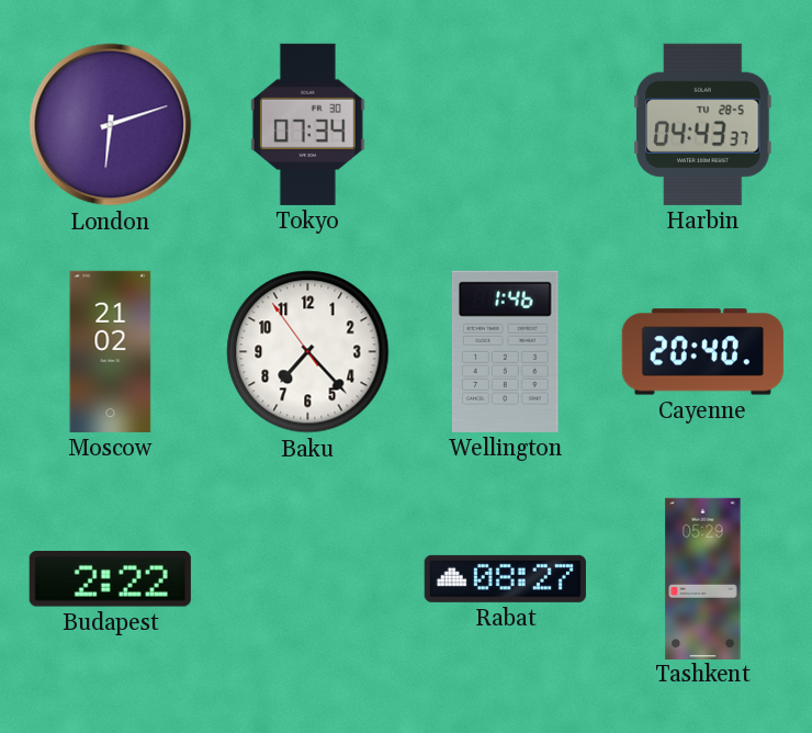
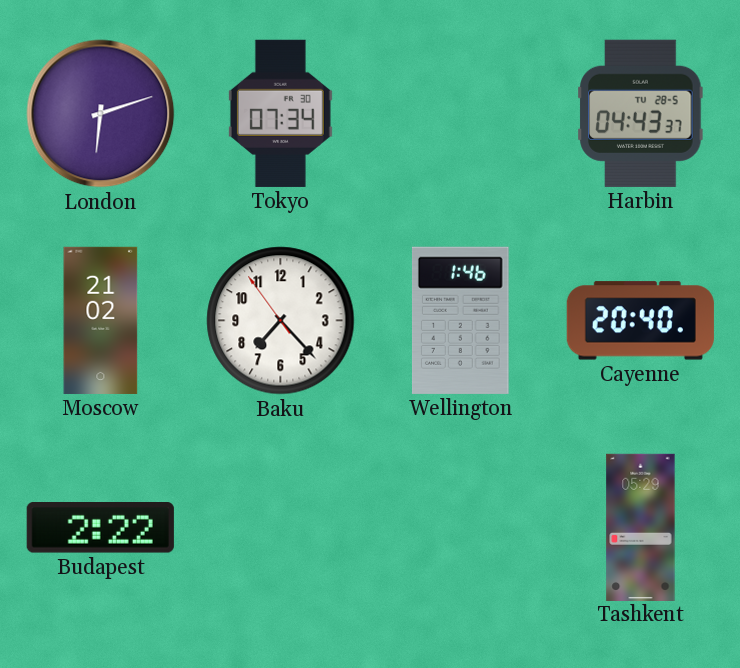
Rabat: 08:27 -> none
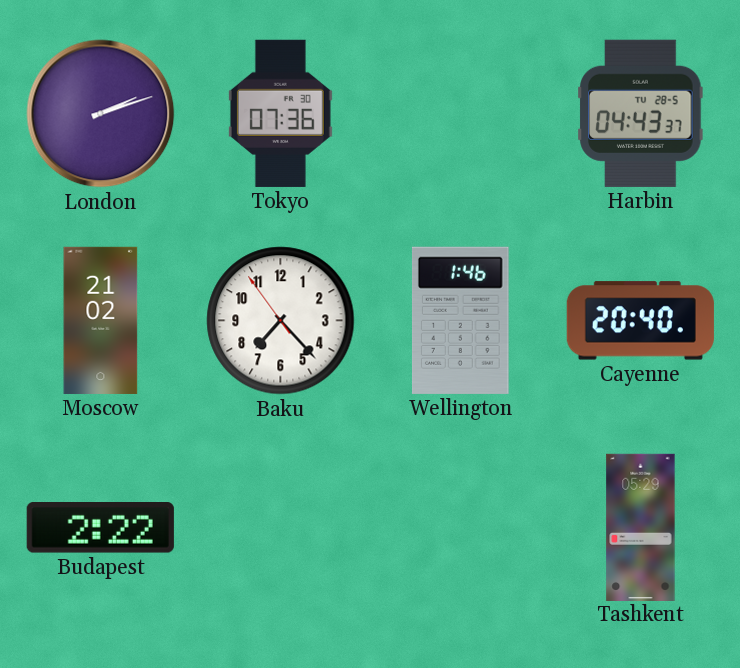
London: 6:12 -> 2:12
Tokyo: 07:34 -> 07:36
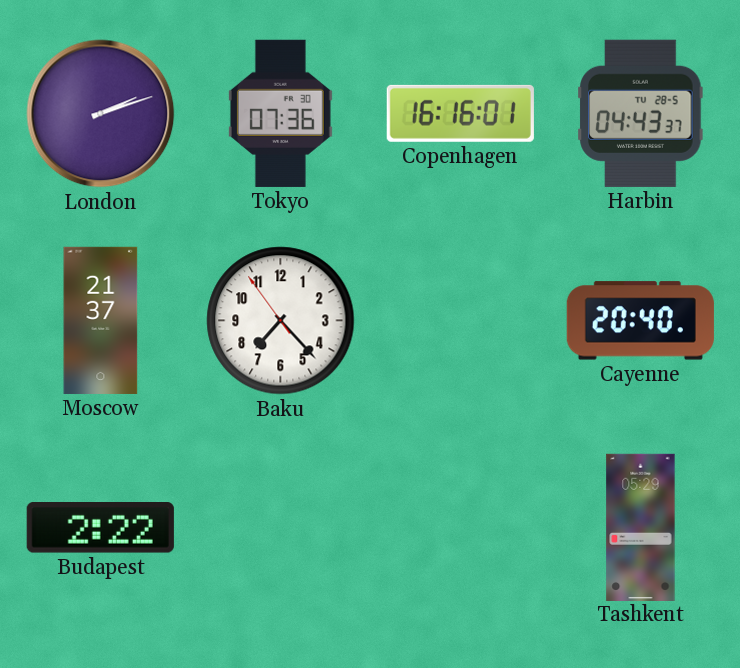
Copenhagen: none -> 16:16
Moscow: 21:02 -> 21:37
Wellington: 1:46 -> none
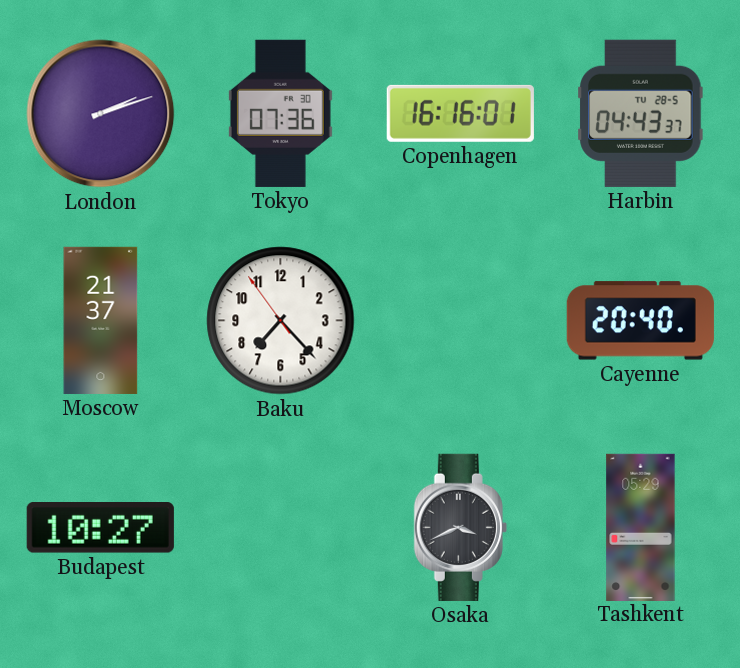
Budapest: 2:22 -> 10:27
Osaka: none -> 3:41
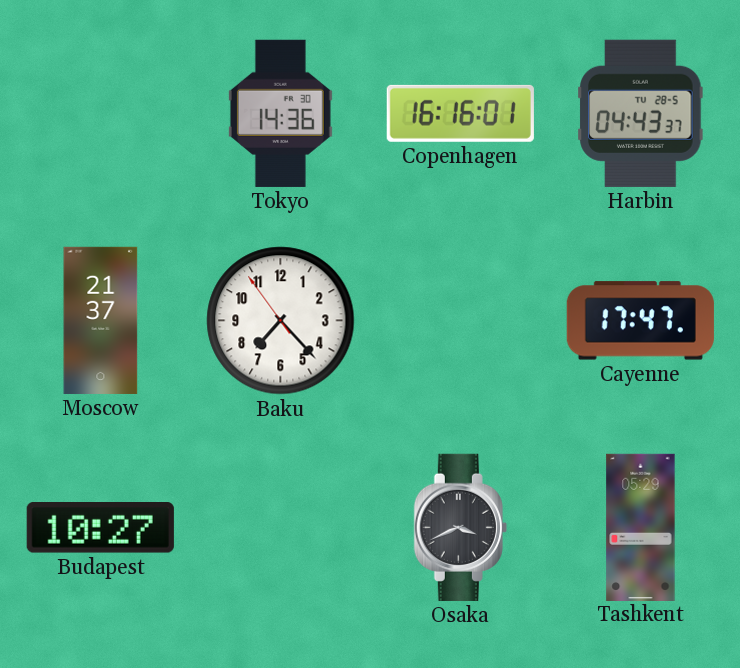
London: 2:12 -> none
Tokyo: 07:36 -> 14:36
Cayenne: 20:40 -> 17:47
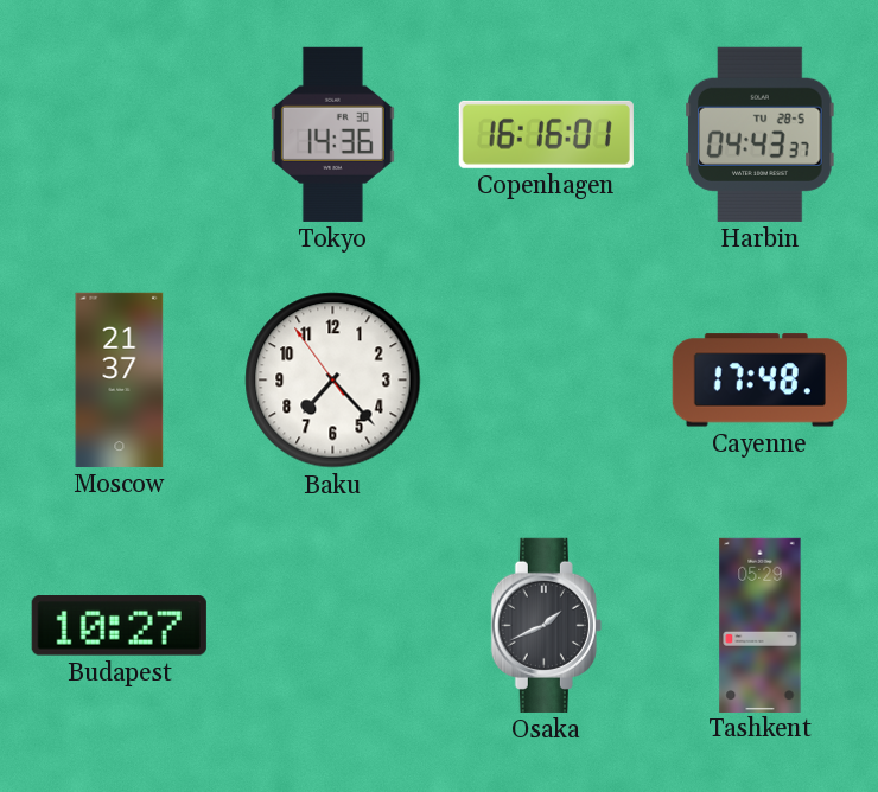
Cayenne: 17:47 -> 17:48
Osaka: 3:41 -> 1:41
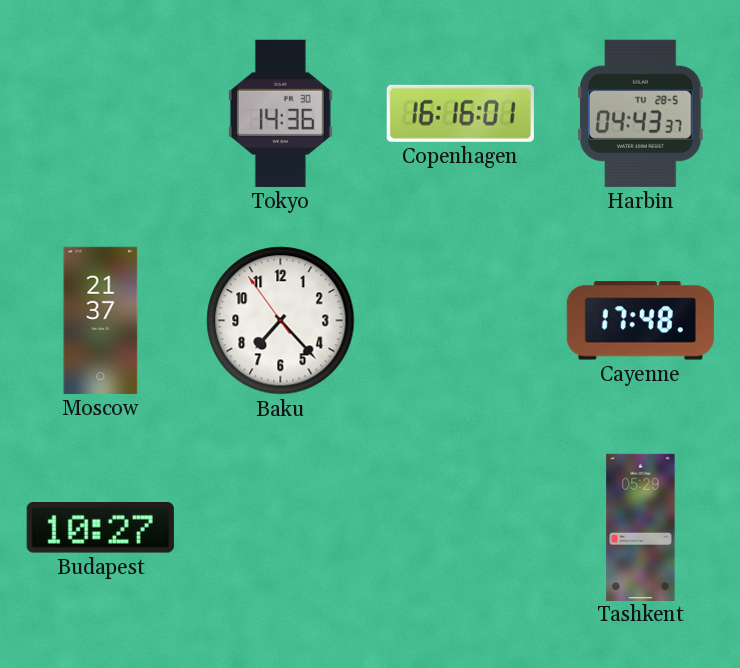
Osaka: 1:41 -> none
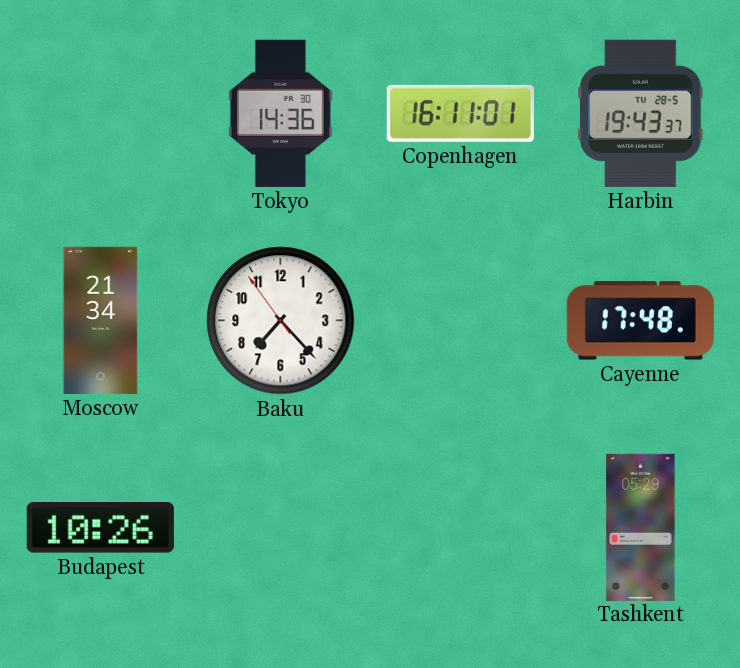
Copenhagen: 16:16 -> 16:11
Harbin: 04:43 -> 19:43
Moscow: 21:37 -> 21:34
Budapest: 10:27 -> 10:26
